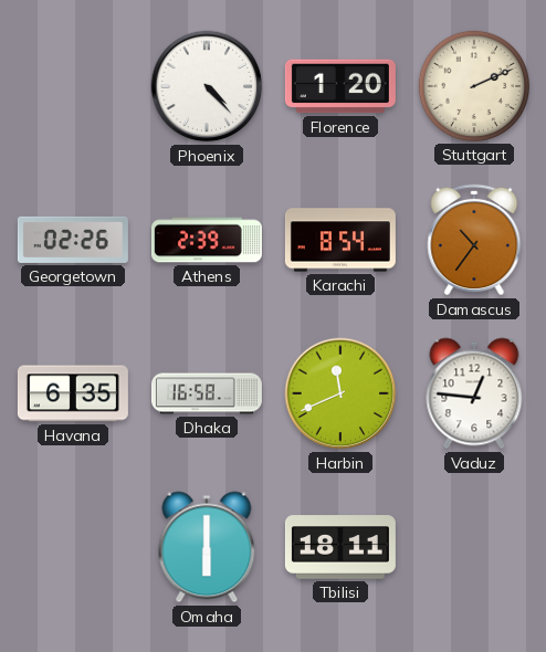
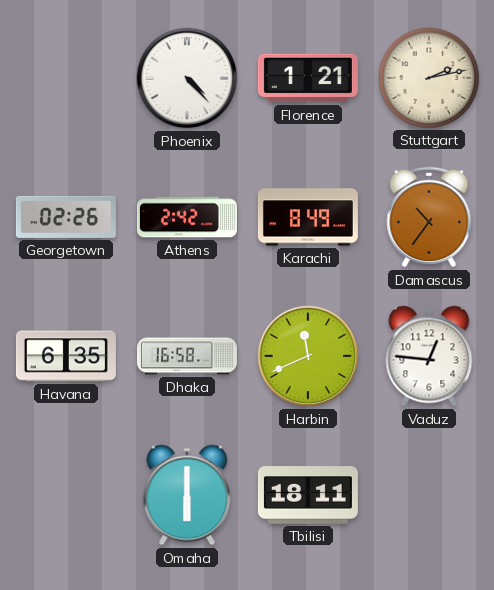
Florence: 1:20 -> 1:21
Stuttgart: 2:11 -> 2:13
Athens: 2:39 -> 2:42
Karachi: 8:54 -> 8:49
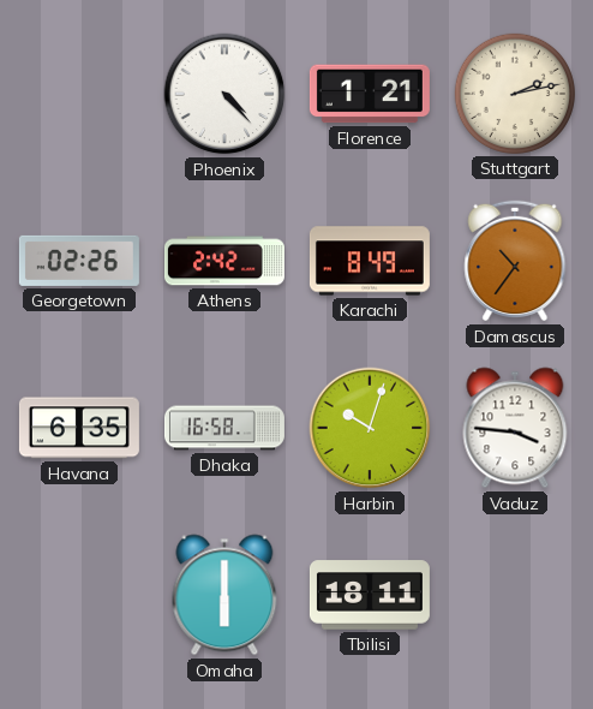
Harbin: 11:41 -> 10:03
Vaduz: 12:46 -> 3:46
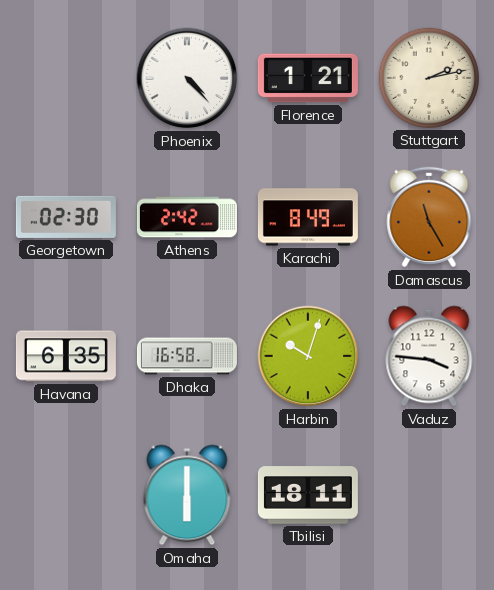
Georgetown: 02:26 -> 02:30
Damascus: 10:36 -> 11:25
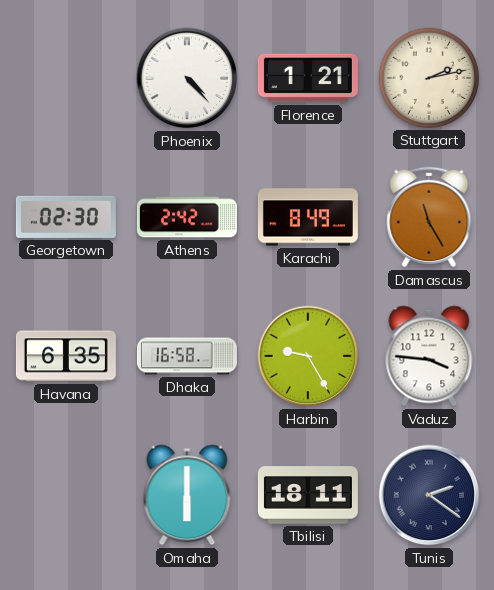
Harbin: 10:03 -> 9:25
Tunis: none -> 2:21
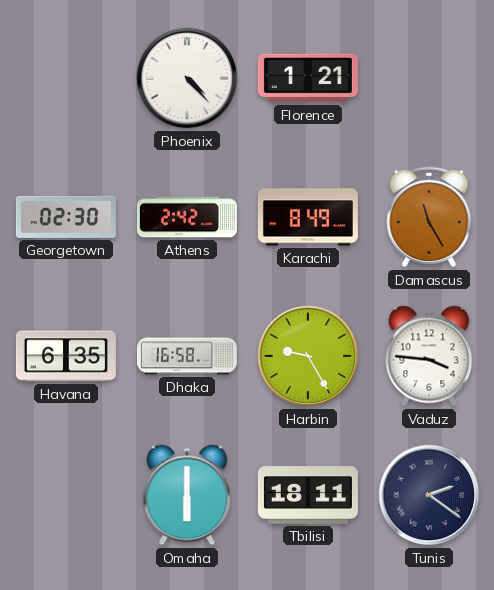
Stuttgart: 2:13 -> none
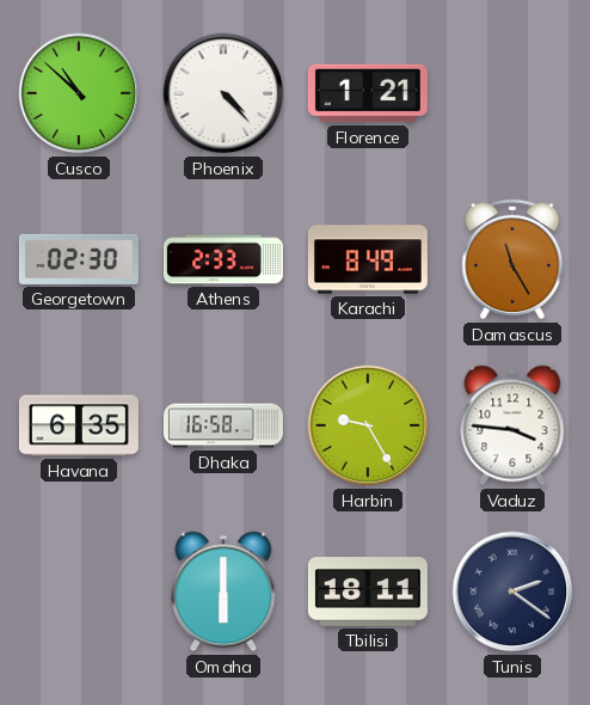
Cusco: none -> 10:52
Athens: 2:42 -> 2:33
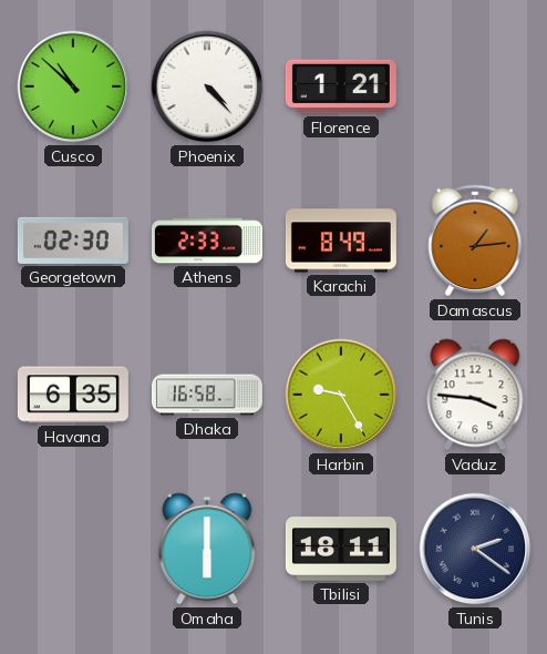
Damascus: 11:25 -> 1:14
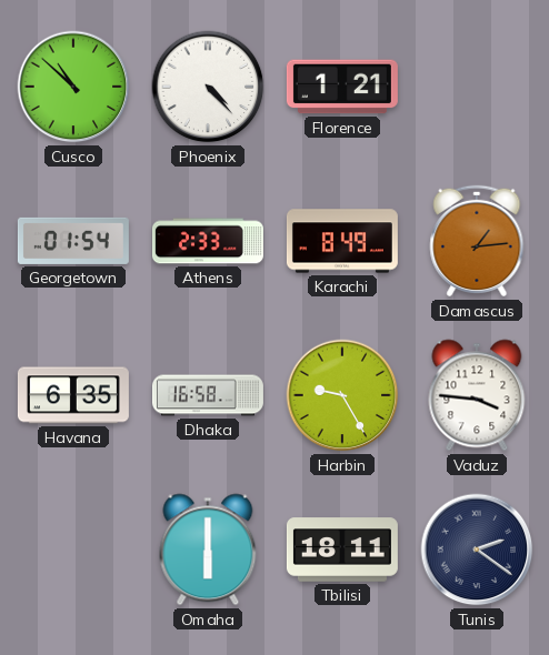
Georgetown: 02:30 -> 01:54
